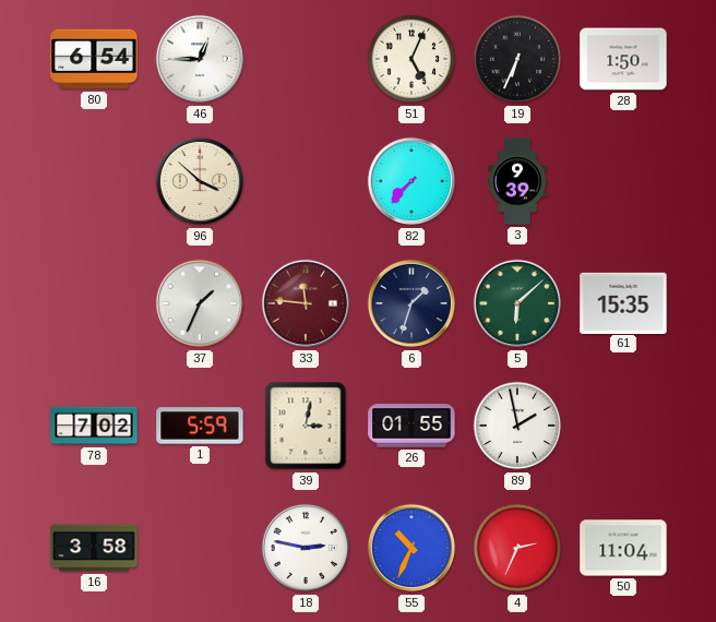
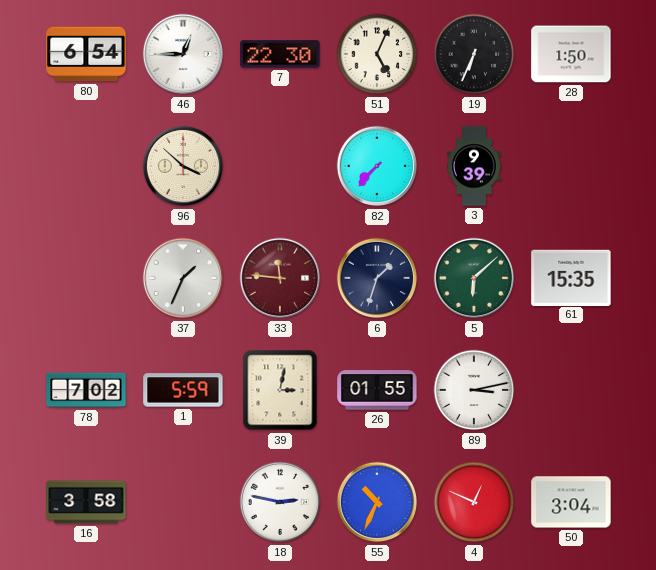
7: none -> 22:30
89: 1:58 -> 3:13
4: 2:34 -> 12:49
50: 11:04 -> 3:04
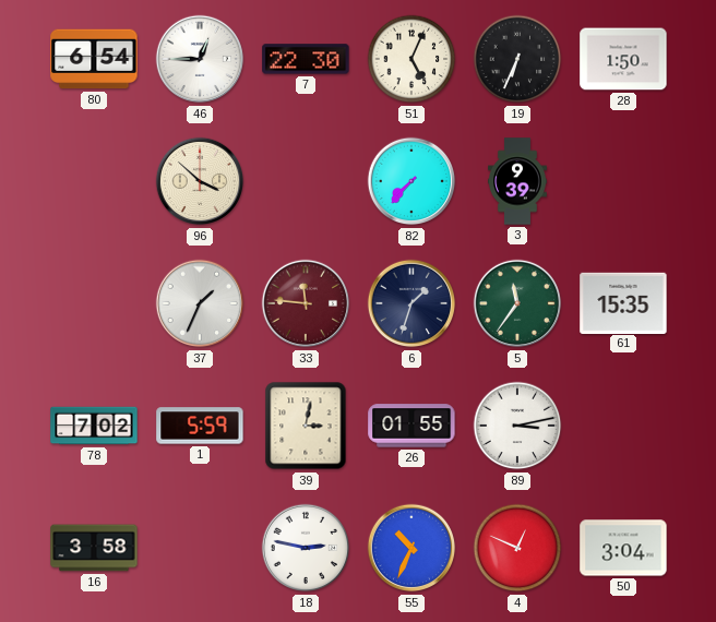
5: 6:08 -> 11:36
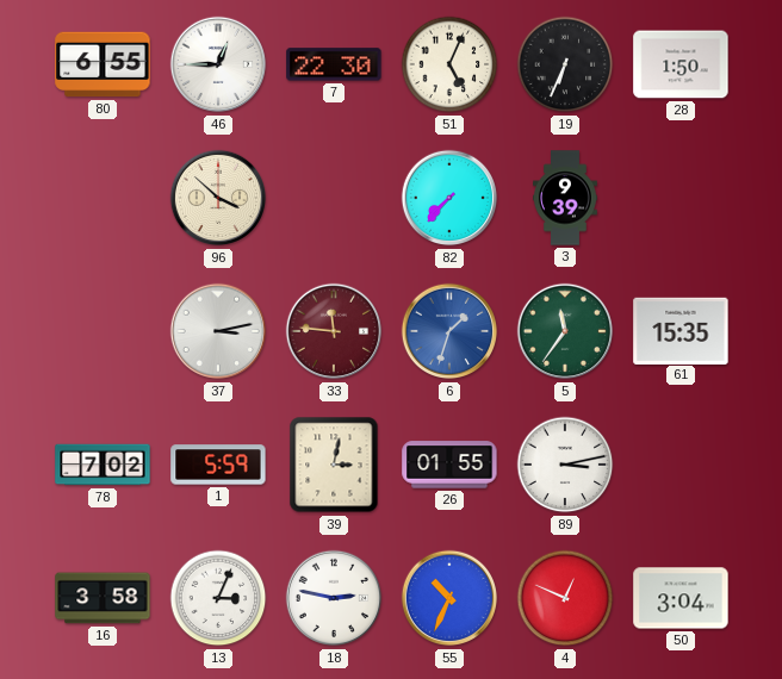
80: 6:54 -> 6:55
37: 1:34 -> 3:13
6 dial: navy -> blue
13: none -> 3:04
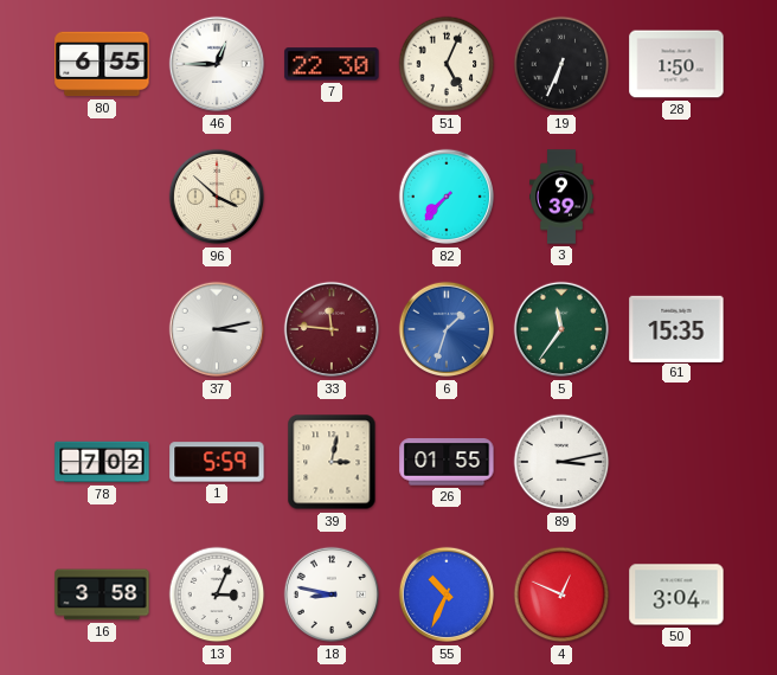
18: 2:47 -> 8:47
